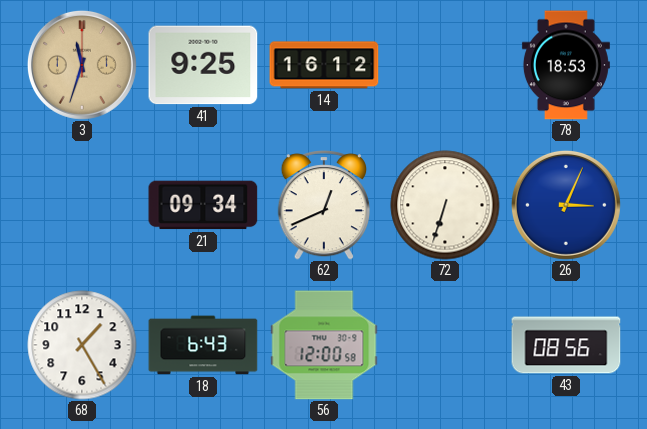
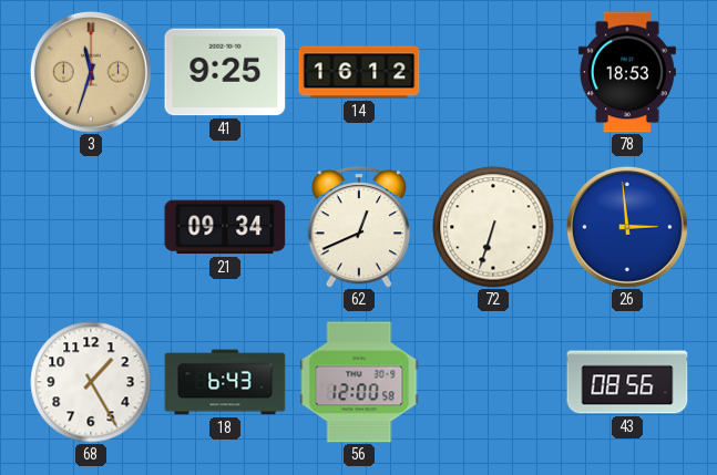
26: 3:04 -> 2:59
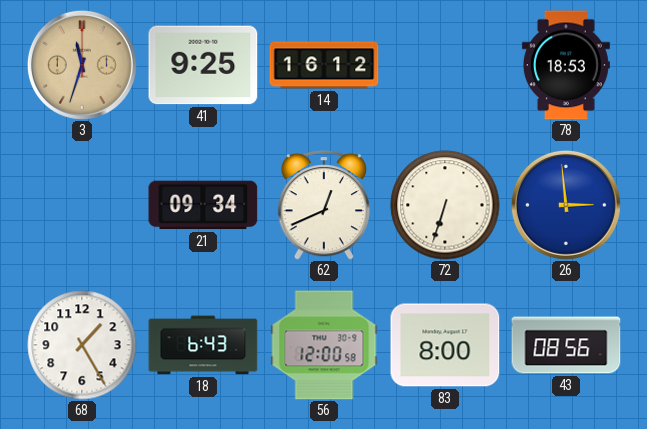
83: none -> 8:00
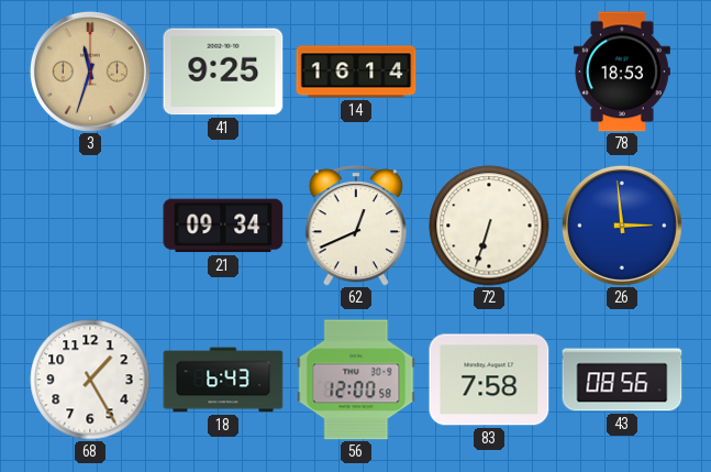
14: 16:12 -> 16:14
83: 8:00 -> 7:58
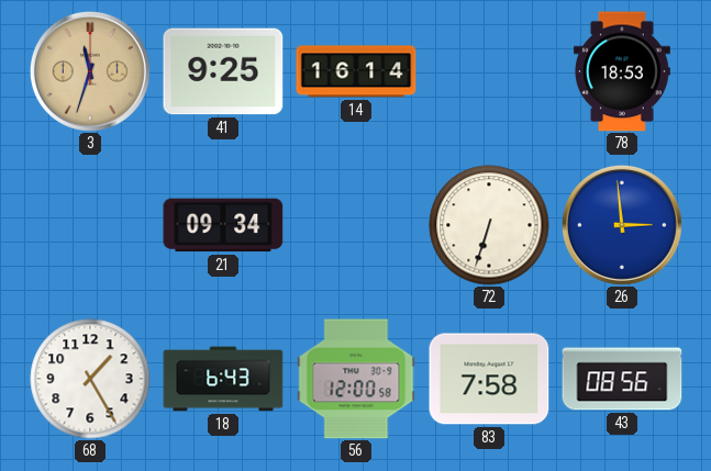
62: 12:41 -> none
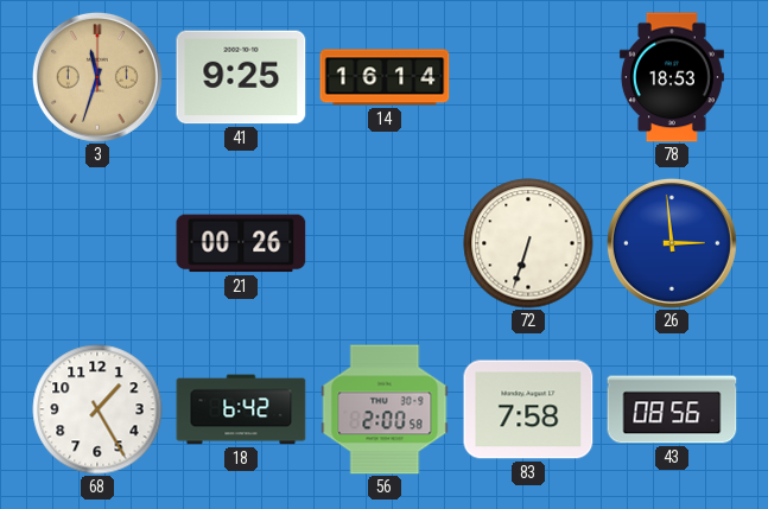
21: 09:34 -> 00:26
18: 6:43 -> 6:42
56: 12:00 -> 2:00
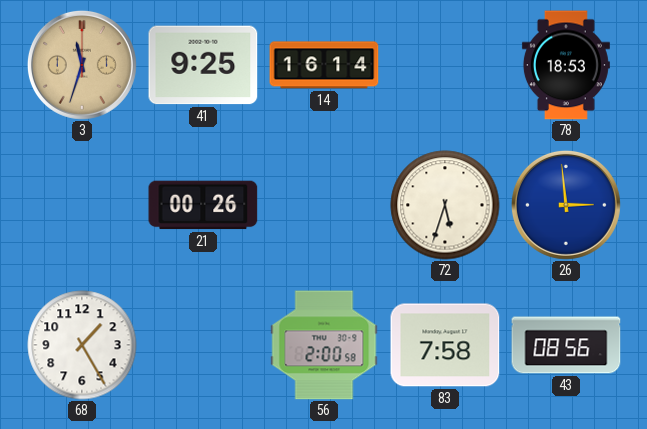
72: 6:33 -> 5:33
18: 6:42 -> none
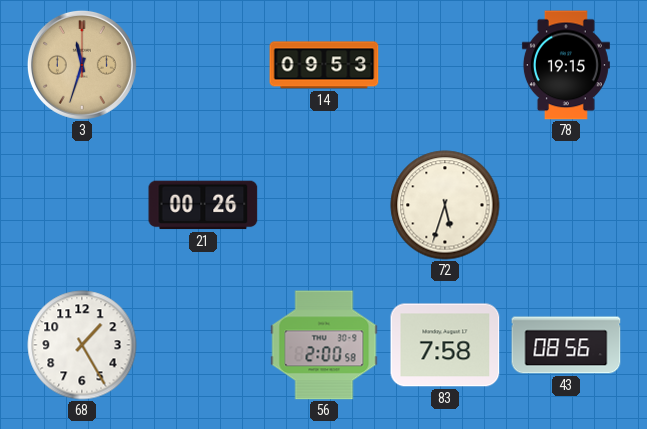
41: 9:25 -> none
14: 16:14 -> 09:53
78: 18:53 -> 19:15
26: 2:59 -> none
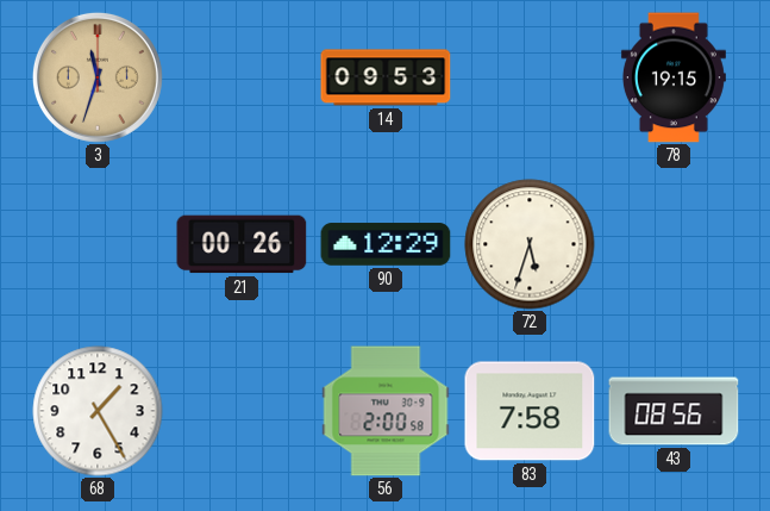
90: none -> 12:29
